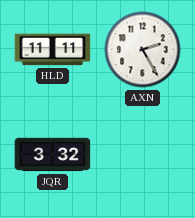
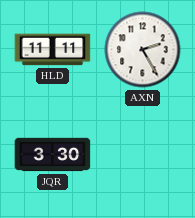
JQR: 3:32 -> 3:30
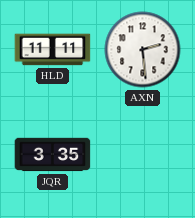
AXN: 2:25 -> 2:29
JQR: 3:30 -> 3:35
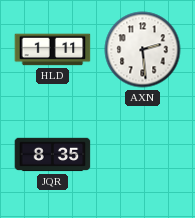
HLD: 11:11 -> 1:11
JQR: 3:35 -> 8:35
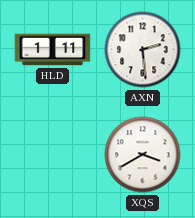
JQR: 8:35 -> none
XQS: none -> 3:40
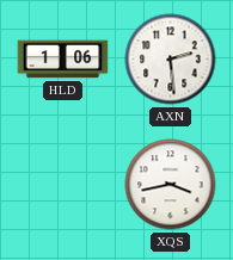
HLD: 1:11 -> 1:06
XQS: 3:40 -> 3:43
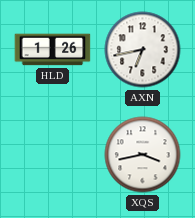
HLD: 1:06 -> 1:26
AXN: 2:29 -> 6:43
